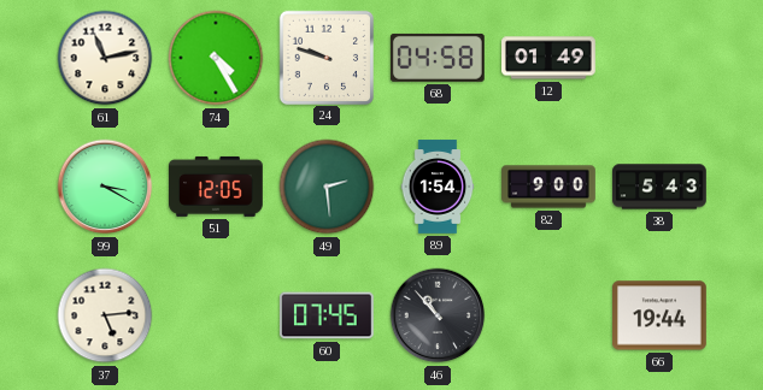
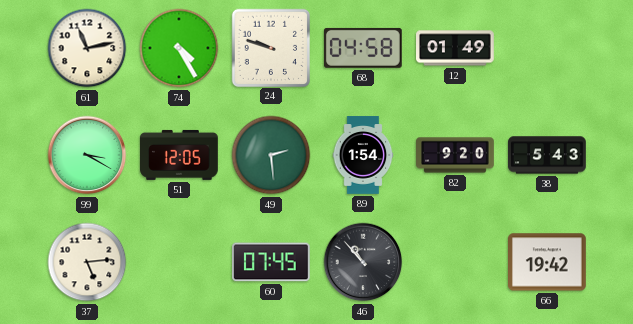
82: 9:00 -> 9:20
66: 19:44 -> 19:42
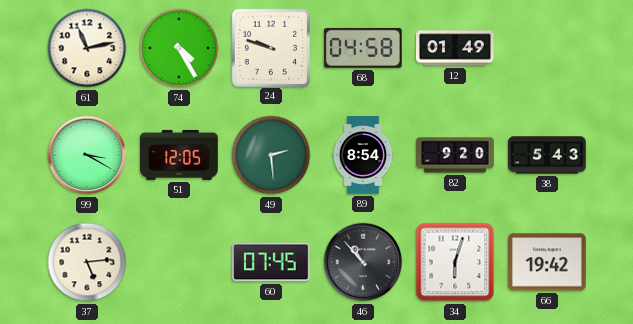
89: 1:54 -> 8:54
34: none -> 6:03
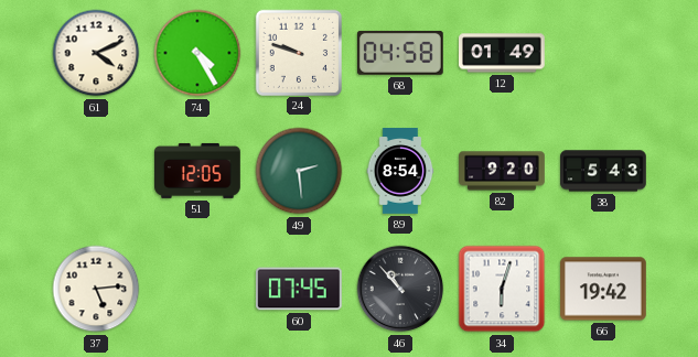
61: 11:13 -> 4:11
99: 3:20 -> none
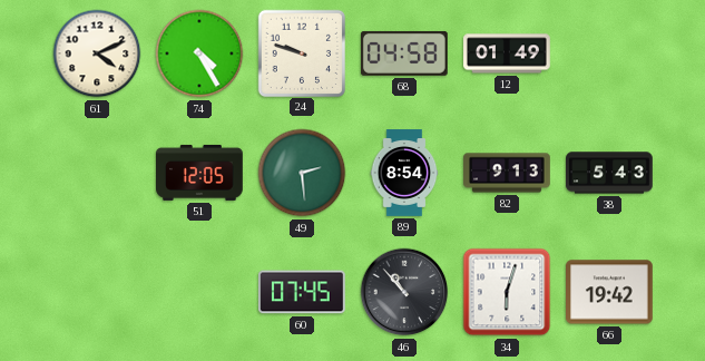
82: 9:20 -> 9:13
37: 5:14 -> none
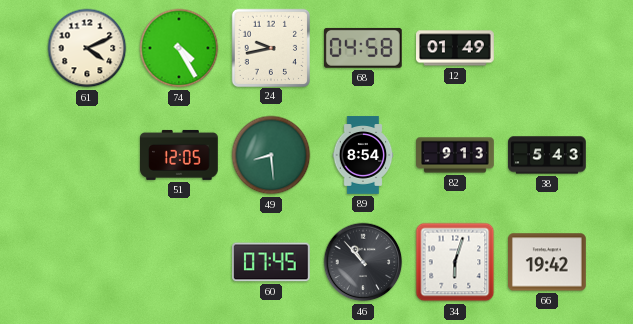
24: 9:48 -> 9:43
49: 2:29 -> 8:29
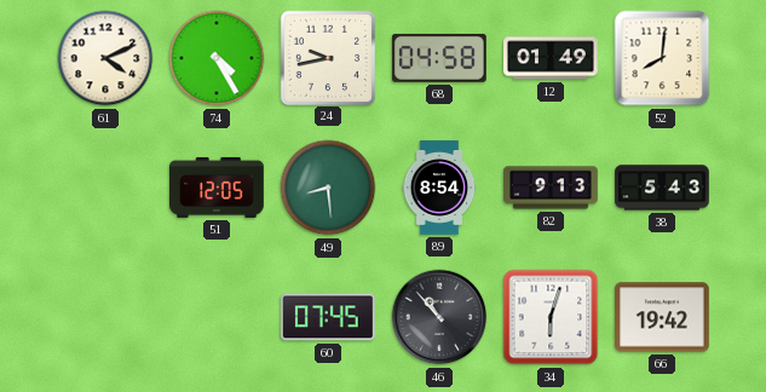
52: none -> 8:01
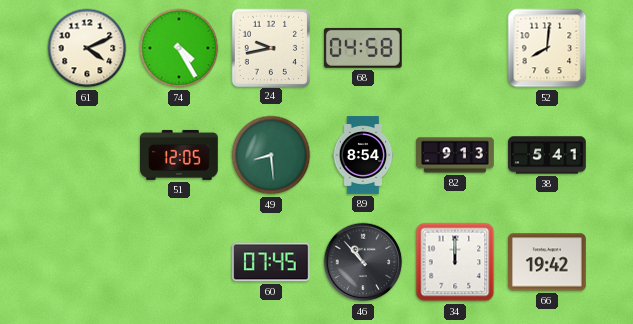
12: 01:49 -> none
38: 5:43 -> 5:41
34: 6:03 -> 12:00
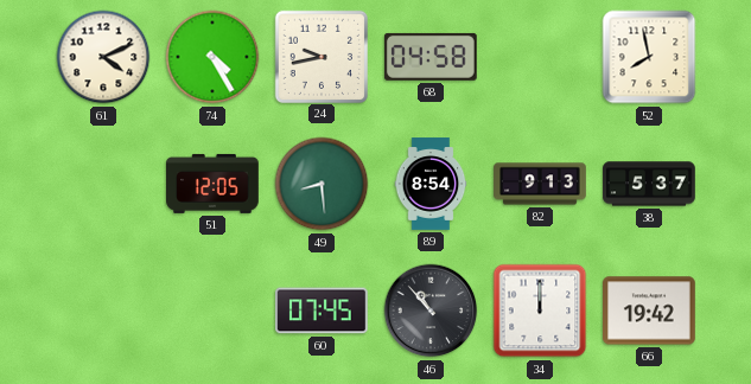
52: 8:01 -> 7:58
38: 5:41 -> 5:37
